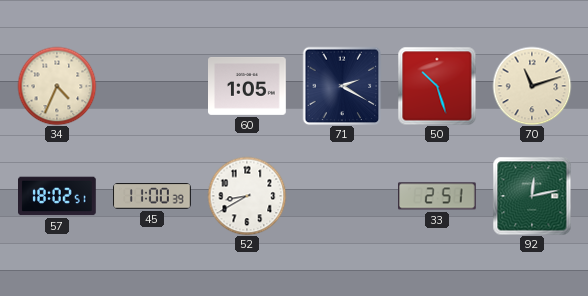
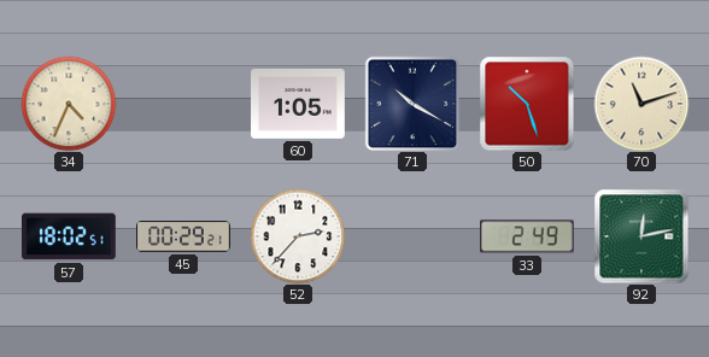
71: 2:20 -> 10:20
45: 11:00 -> 00:29
52: 8:40 -> 2:37
33: 2:51 -> 2:49
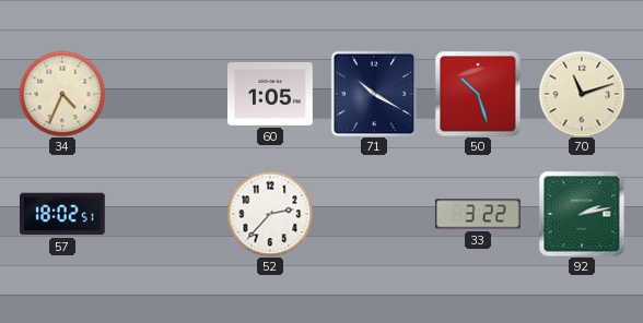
45: 00:29 -> none
33: 2:49 -> 3:22
92: 12:13 -> 2:13
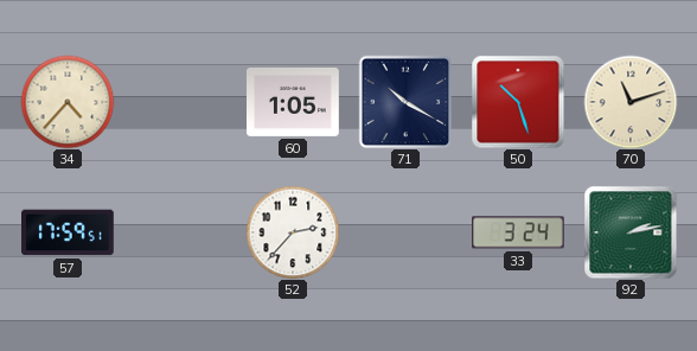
34: 4:34 -> 4:37
57: 18:02 -> 17:59
33: 3:22 -> 3:24
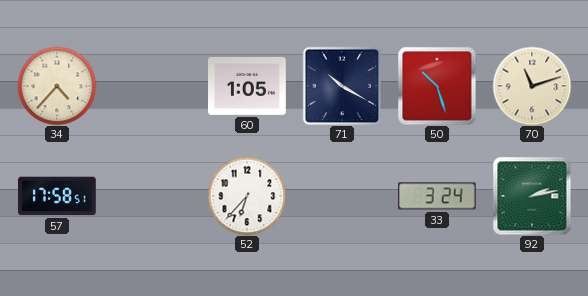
57: 17:59 -> 17:58
52: 2:37 -> 6:37
